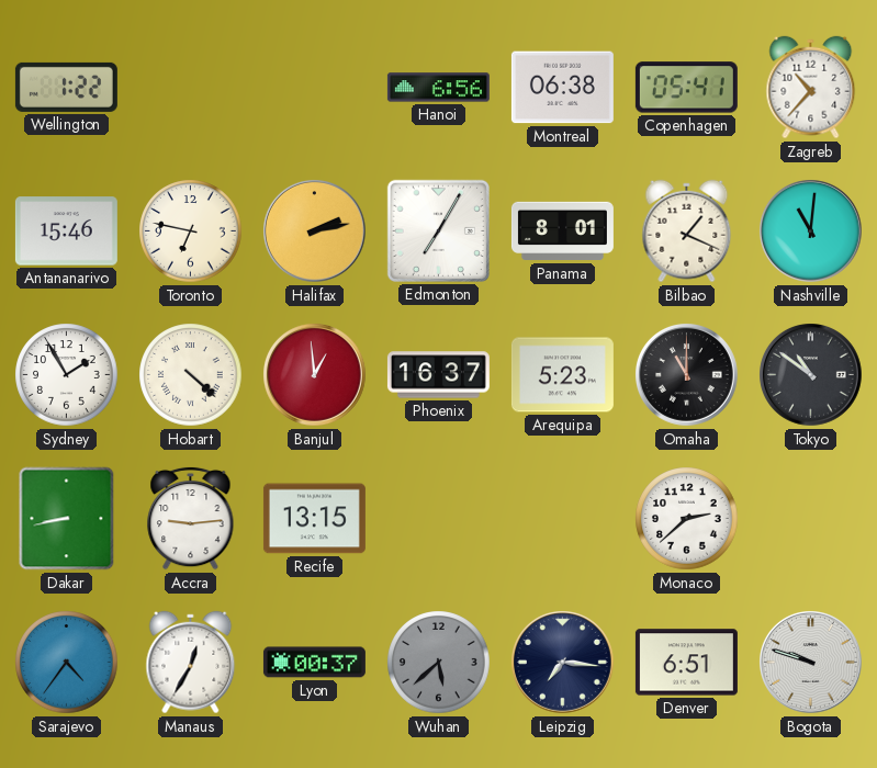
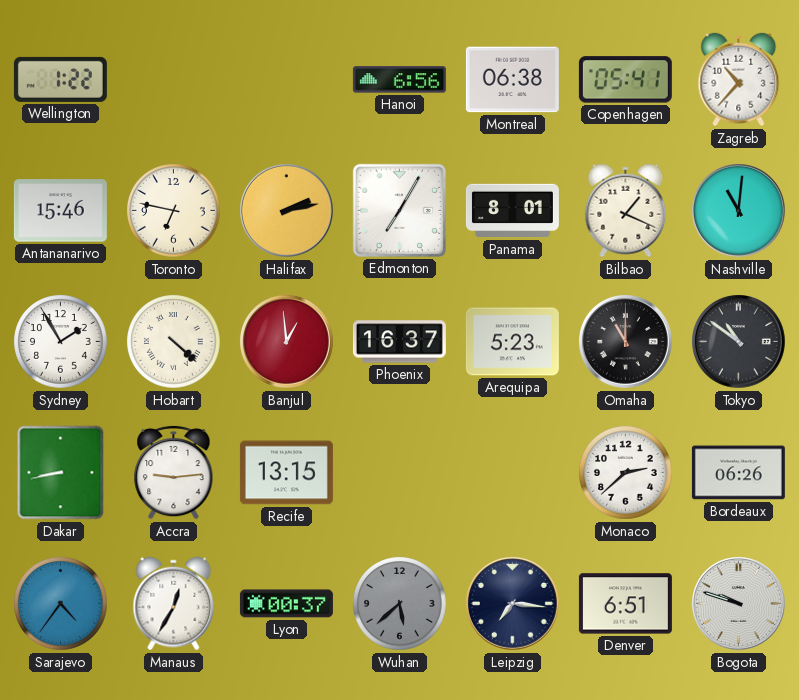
Bordeaux: none -> 06:26
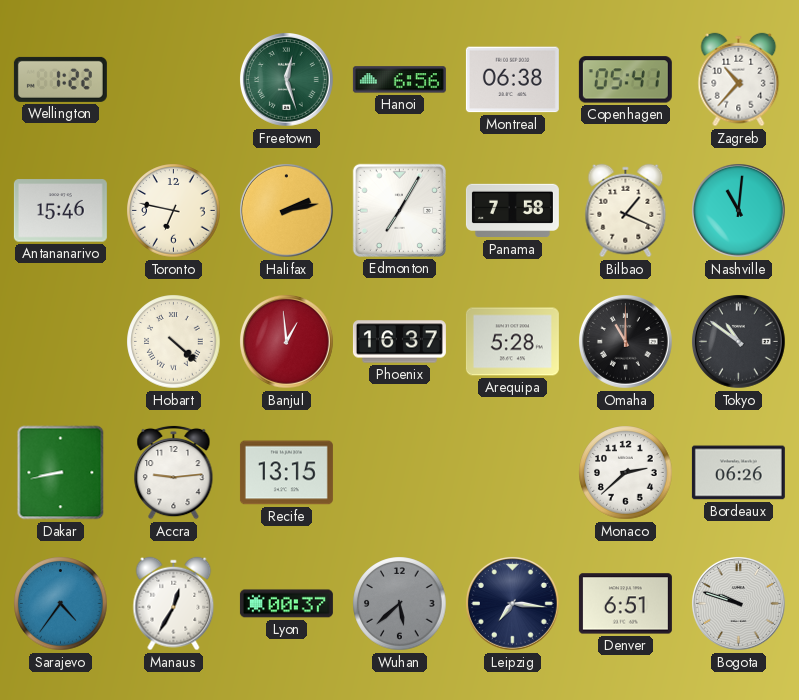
Freetown: none -> 12:27
Panama: 8:01 -> 7:58
Sydney: 1:55 -> none
Arequipa: 5:23 -> 5:28
